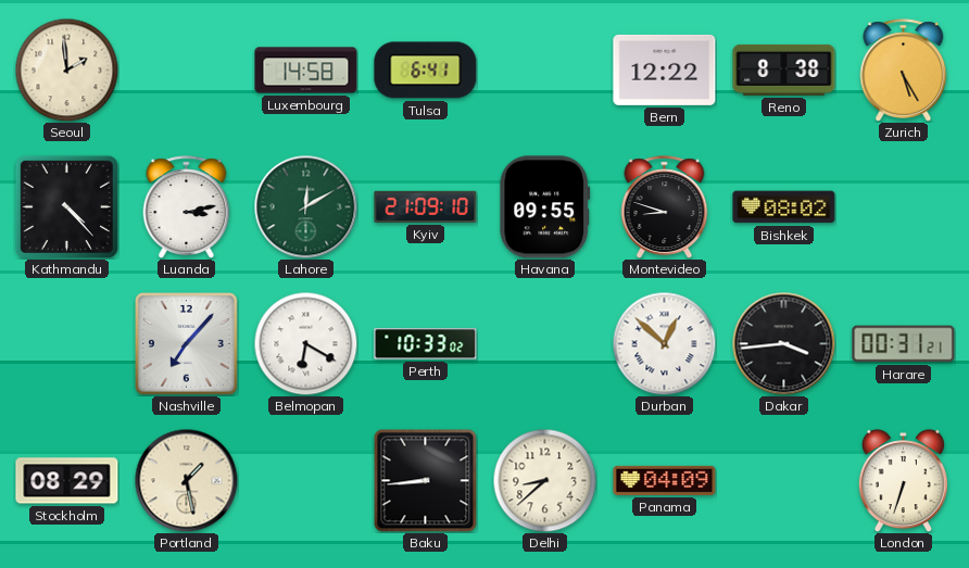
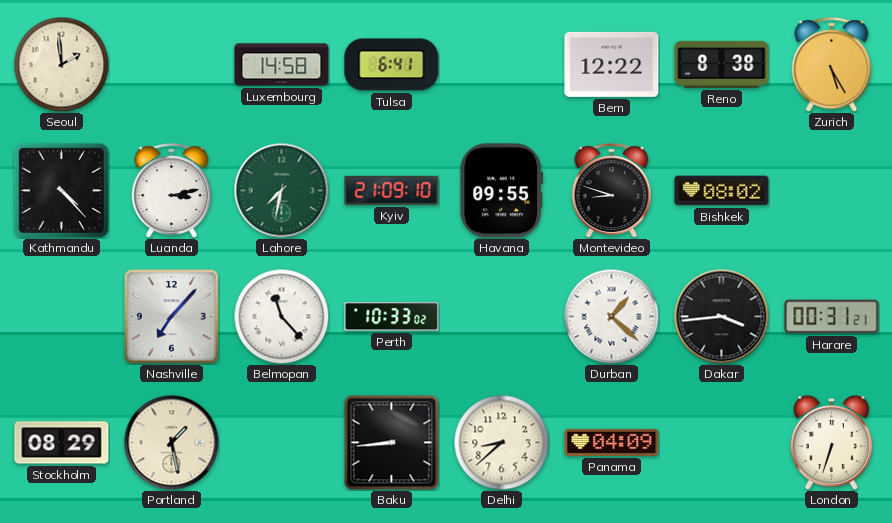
Lahore: 12:10 -> 7:32
Belmopan: 6:20 -> 11:23
Durban: 12:52 -> 1:22
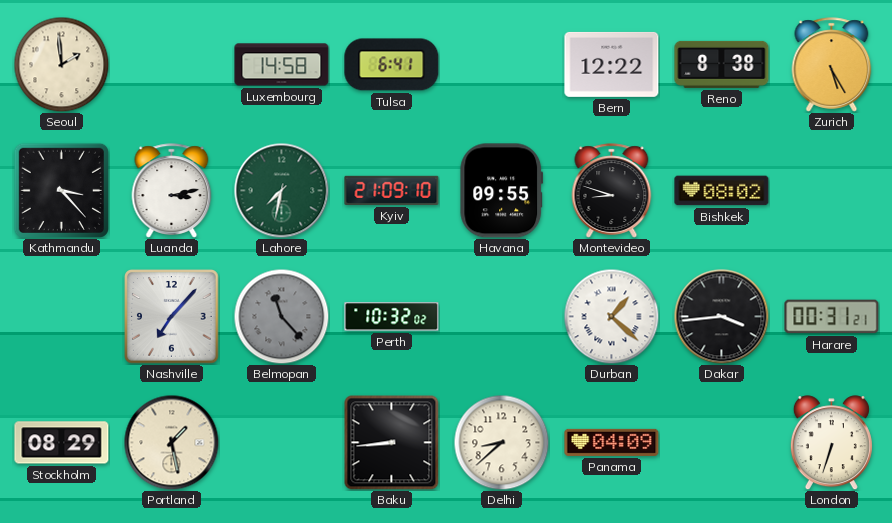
Kathmandu: 4:23 -> 3:23
Belmopan dial: white -> grey
Perth: 10:33 -> 10:32
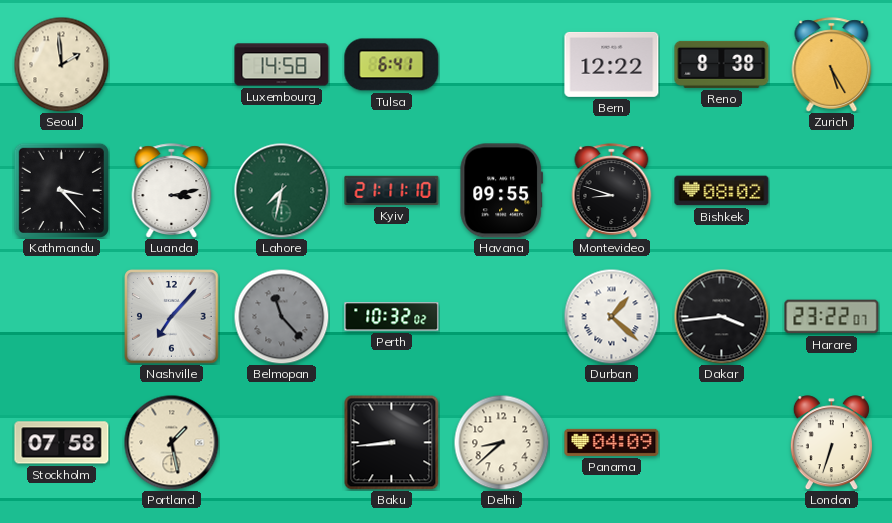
Kyiv: 21:09 -> 21:11
Harare: 00:31 -> 23:22
Stockholm: 08:29 -> 07:58
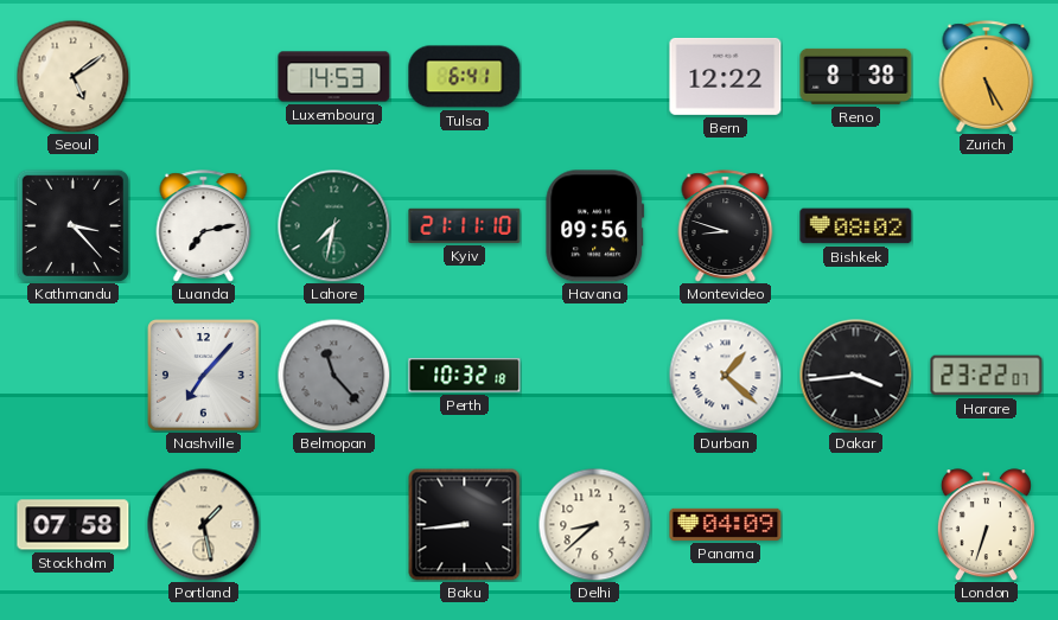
Seoul: 1:59 -> 5:09
Luxembourg: 14:58 -> 14:53
Luanda: 3:13 -> 7:13
Havana: 09:55 -> 09:56
Perth: 10:32:02 -> 10:32:18
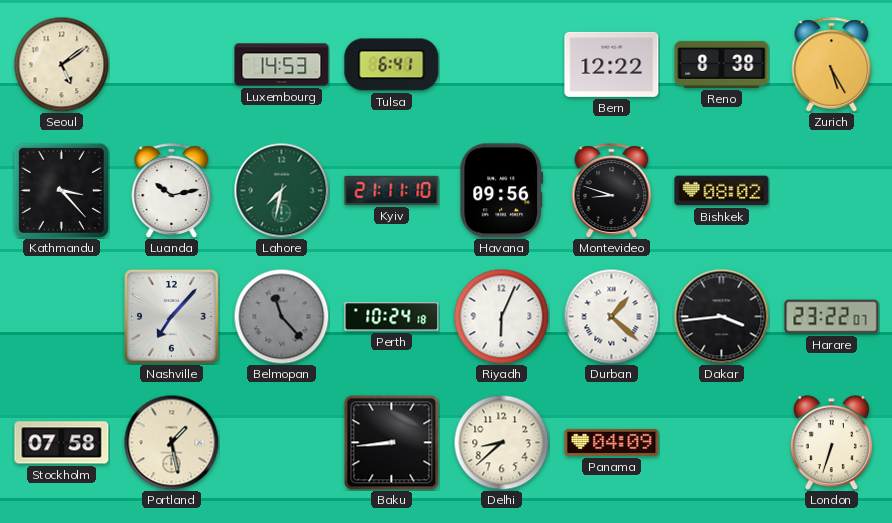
Luanda: 7:13 -> 10:13
Perth: 10:32 -> 10:24
Riyadh: none -> 6:04
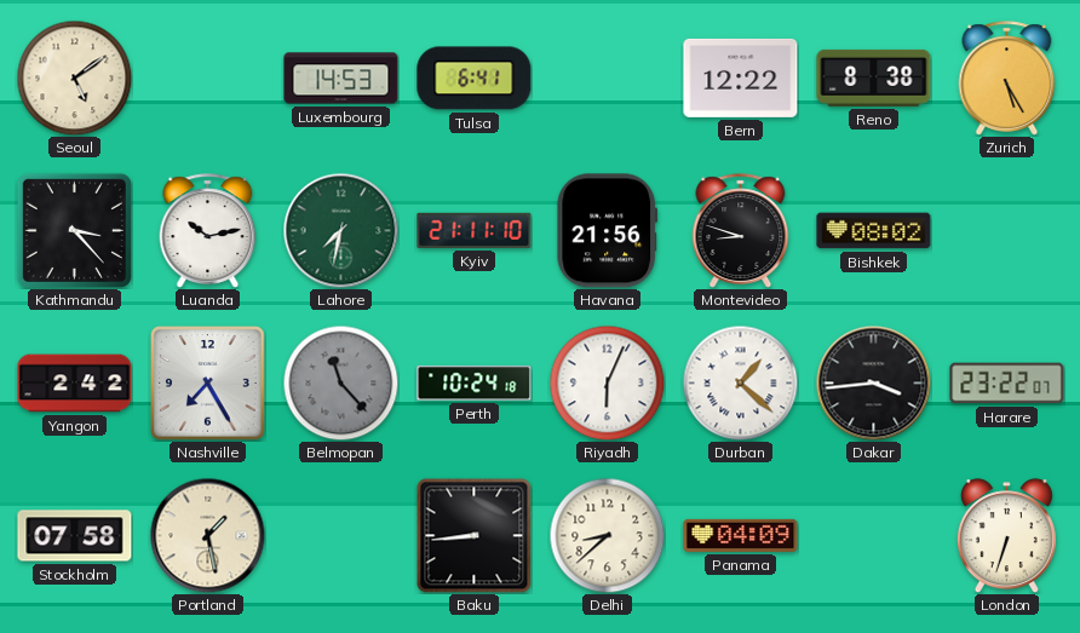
Havana: 09:56 -> 21:56
Yangon: none -> 2:42
Nashville: 7:07 -> 7:25
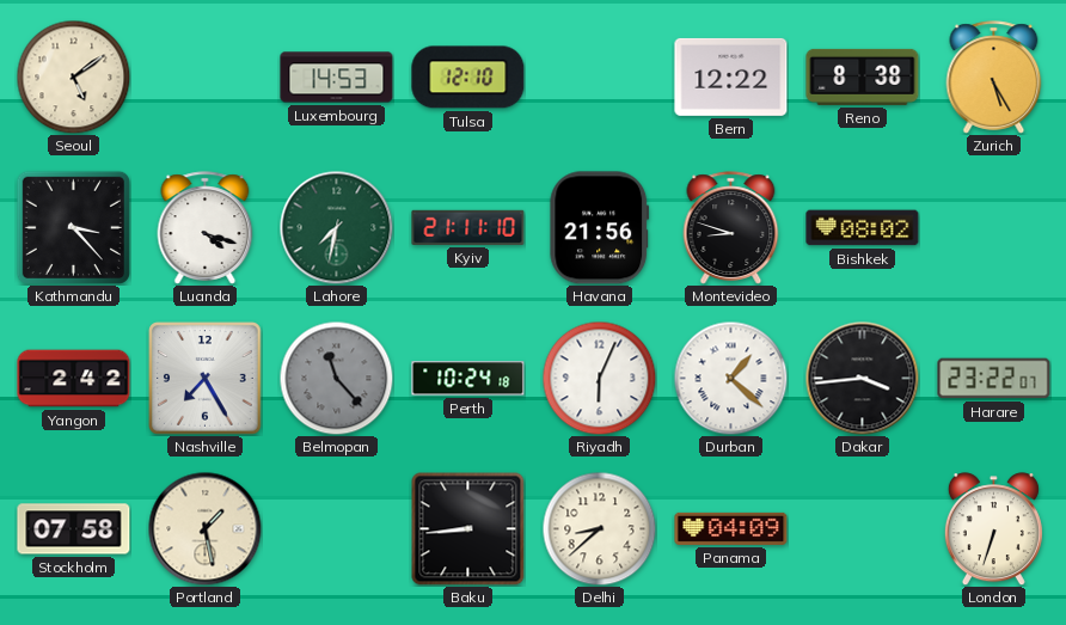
Tulsa: 6:41 -> 12:10
Luanda: 10:13 -> 4:18
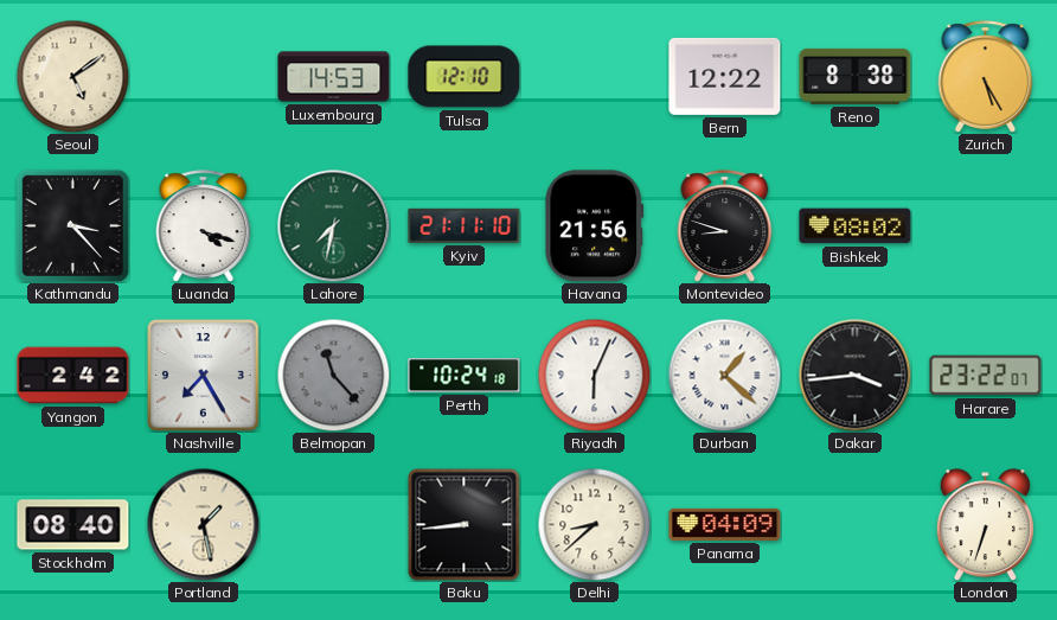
Stockholm: 07:58 -> 08:40
